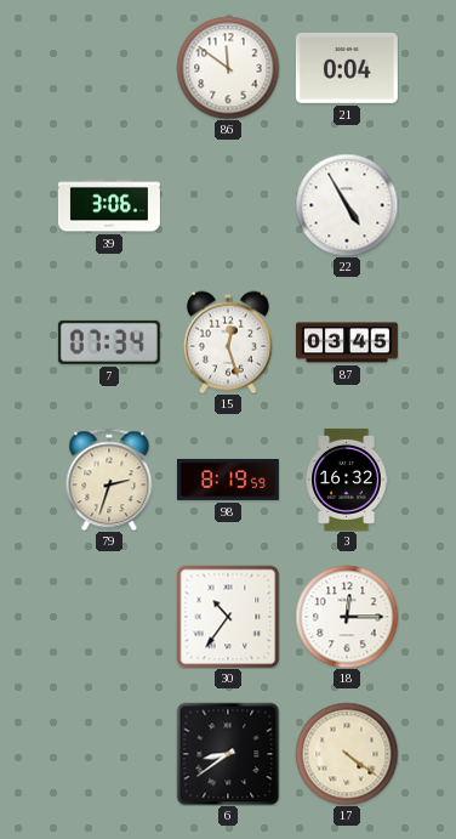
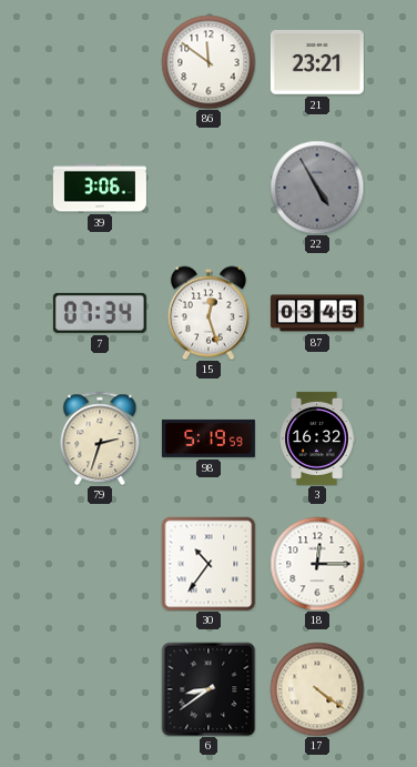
21: 0:04 -> 23:21
22 dial: white -> grey
98: 8:19 -> 5:19
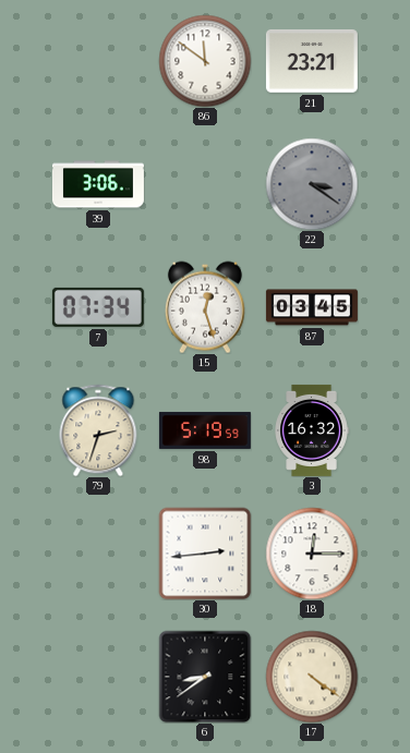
22: 4:55 -> 3:21
30: 10:36 -> 2:44
